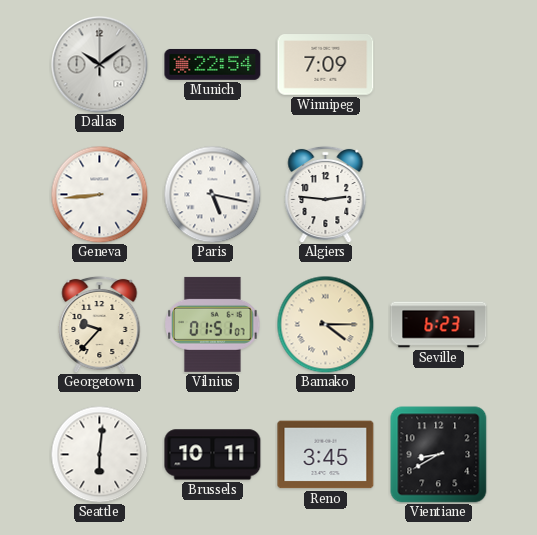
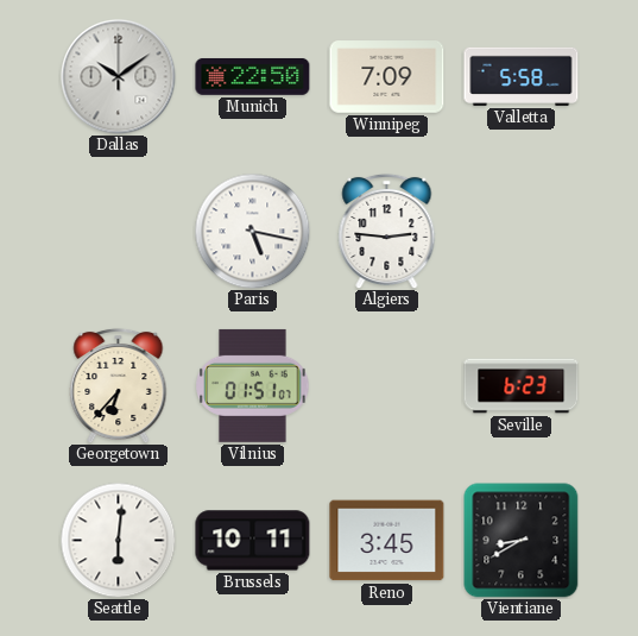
Munich: 22:54 -> 22:50
Valletta: none -> 5:58
Geneva: 8:44 -> none
Georgetown: 9:37 -> 6:37
Bamako: 4:15 -> none
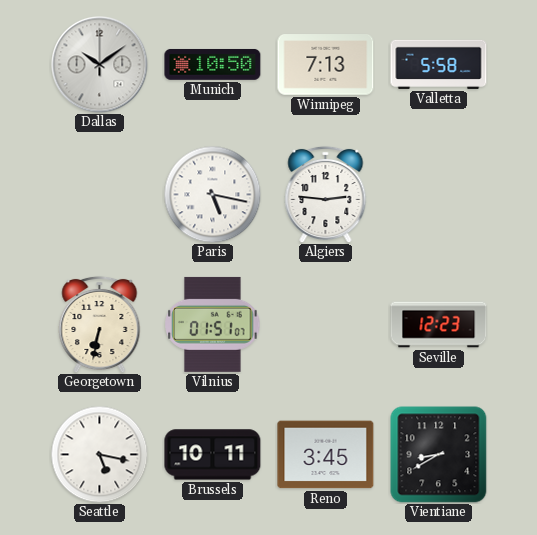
Munich: 22:50 -> 10:50
Winnipeg: 7:09 -> 7:13
Georgetown: 6:37 -> 6:32
Seville: 6:23 -> 12:23
Seattle: 6:01 -> 5:17
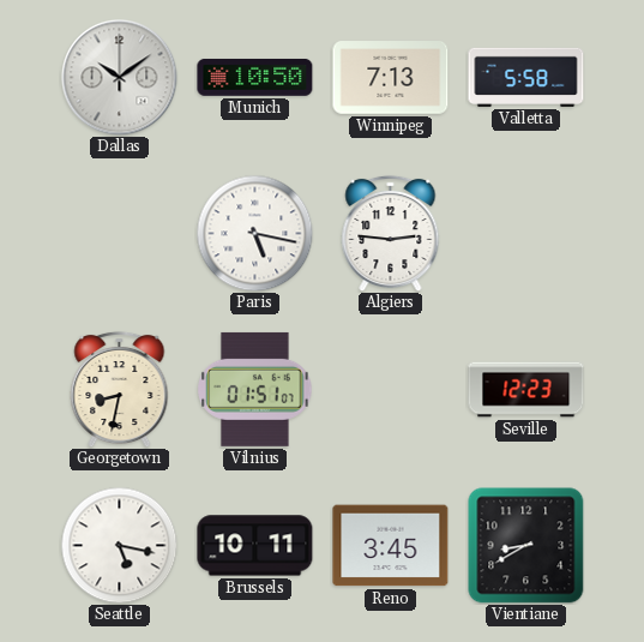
Georgetown: 6:32 -> 8:32
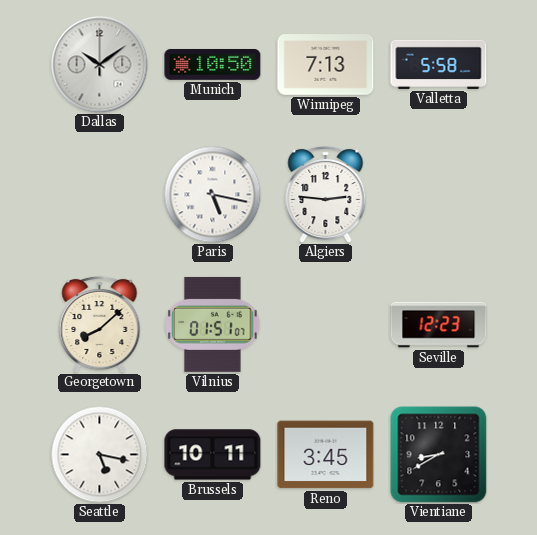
Georgetown: 8:32 -> 8:08
